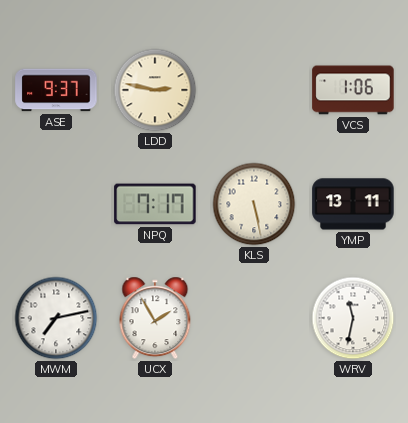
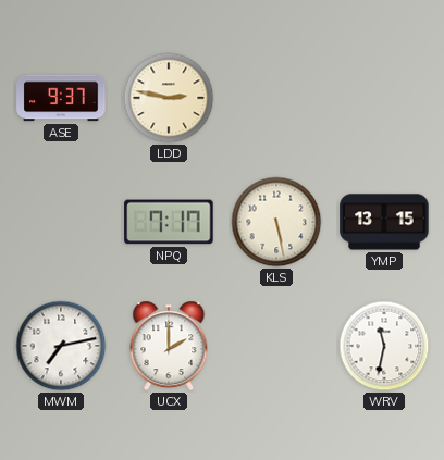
VCS: 1:06 -> none
YMP: 13:11 -> 13:15
UCX: 1:55 -> 2:00
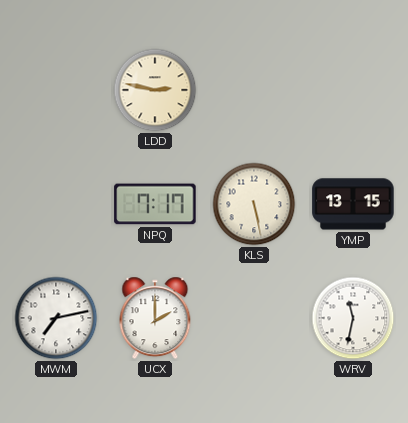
ASE: 9:37 -> none
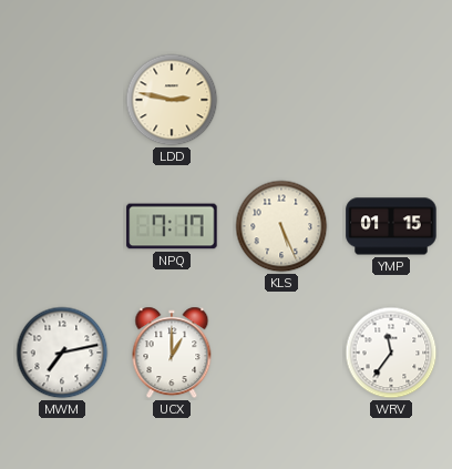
KLS: 5:28 -> 5:26
YMP: 13:15 -> 01:15
UCX: 2:00 -> 1:00
WRV: 11:32 -> 11:36
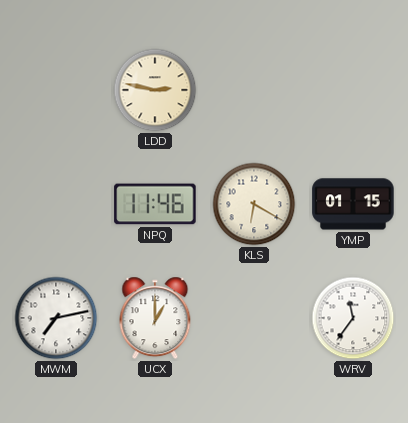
NPQ: 7:17 -> 11:46
KLS: 5:26 -> 6:20
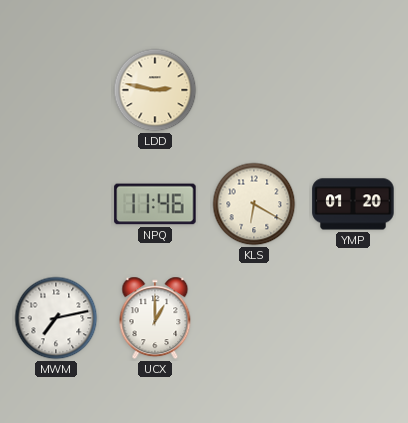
YMP: 01:15 -> 01:20
WRV: 11:36 -> none
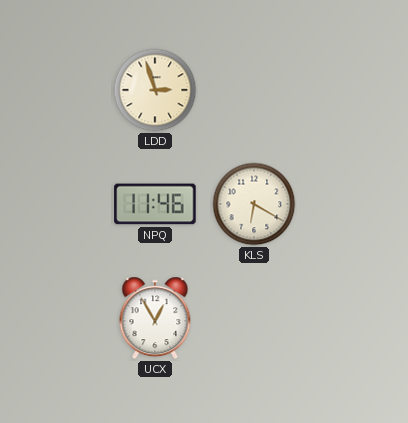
LDD: 2:47 -> 2:57
YMP: 01:20 -> none
MWM: 7:13 -> none
UCX: 1:00 -> 12:55
